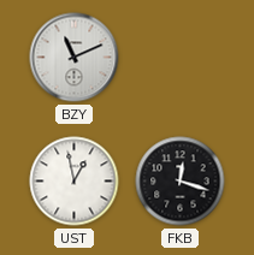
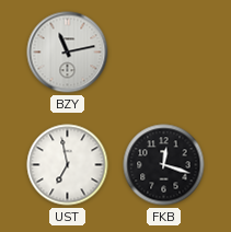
BZY: 11:11 -> 11:13
UST: 12:58 -> 6:58
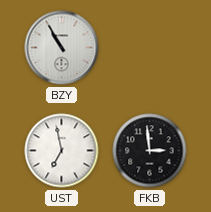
BZY: 11:13 -> 10:55
FKB: 12:18 -> 2:59
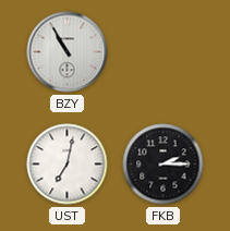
UST: 6:58 -> 7:02
FKB: 2:59 -> 2:15
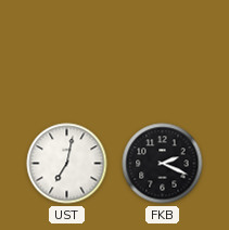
BZY: 10:55 -> none
FKB: 2:15 -> 2:19
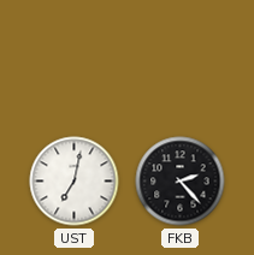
FKB: 2:19 -> 2:23
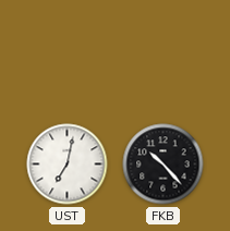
FKB: 2:23 -> 10:23
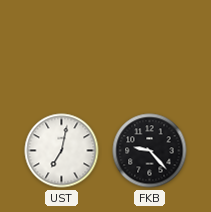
FKB: 10:23 -> 9:23
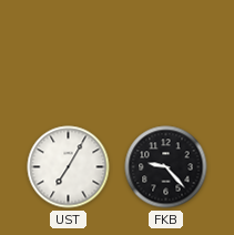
UST: 7:02 -> 7:05
